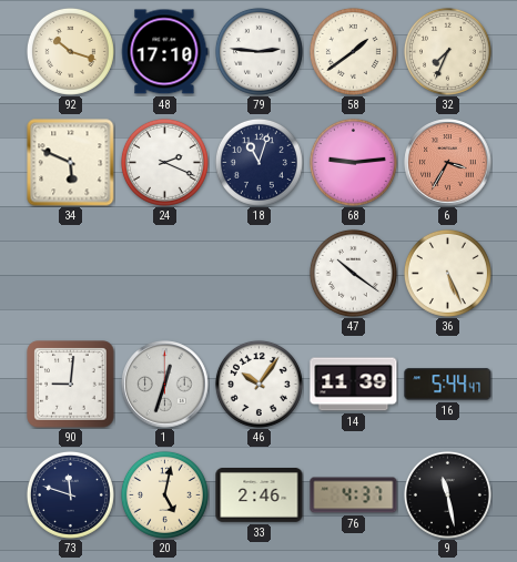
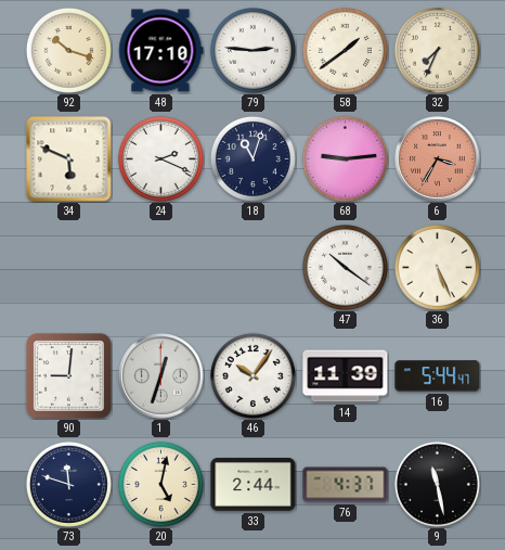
33: 2:46 -> 2:44
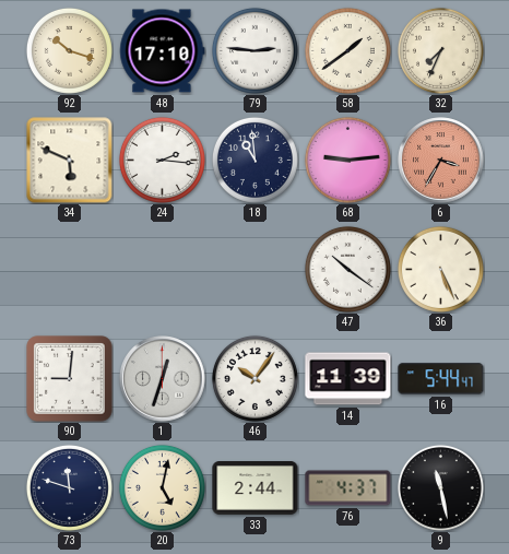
24: 2:19 -> 2:16
18: 11:03 -> 10:59
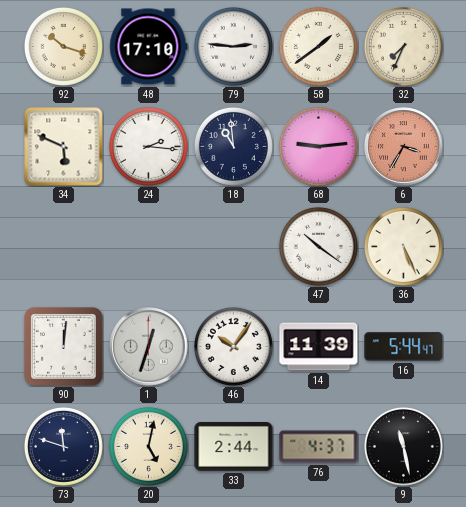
90: 9:01 -> 12:01
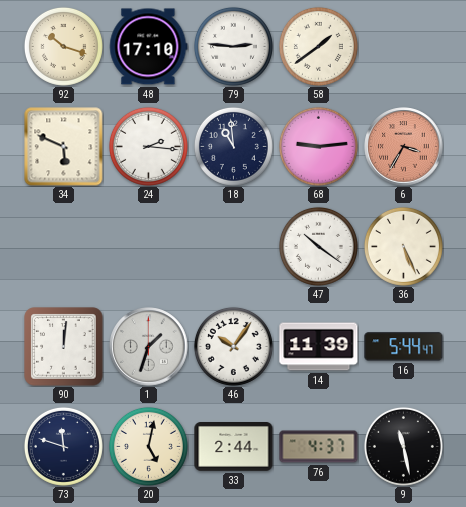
32: 7:34 -> none
1: 12:33 -> 1:33
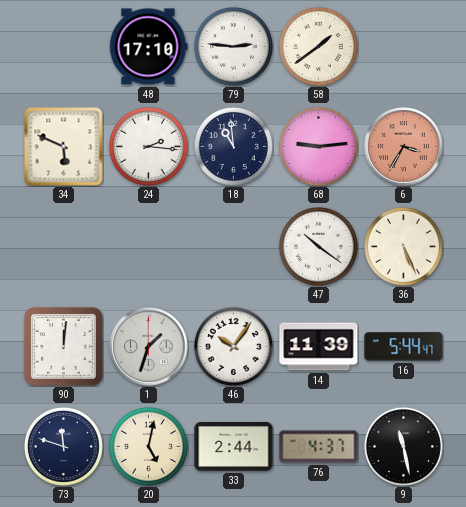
92: 10:18 -> none
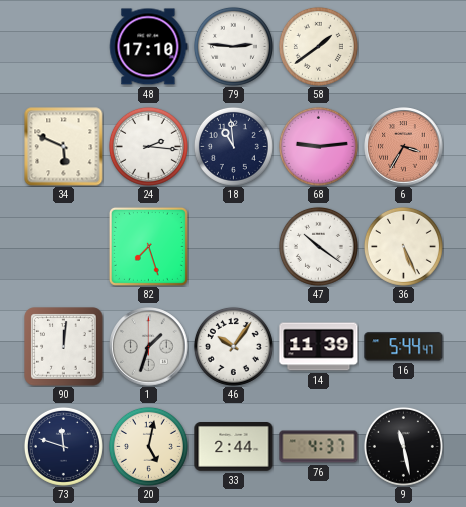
82: none -> 7:27
